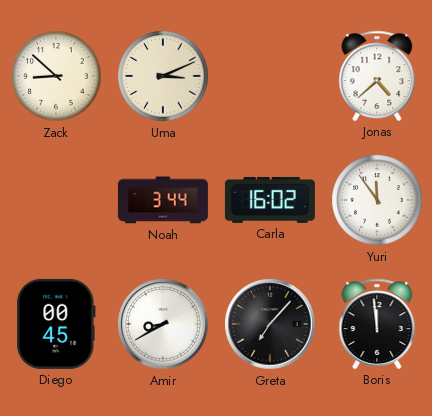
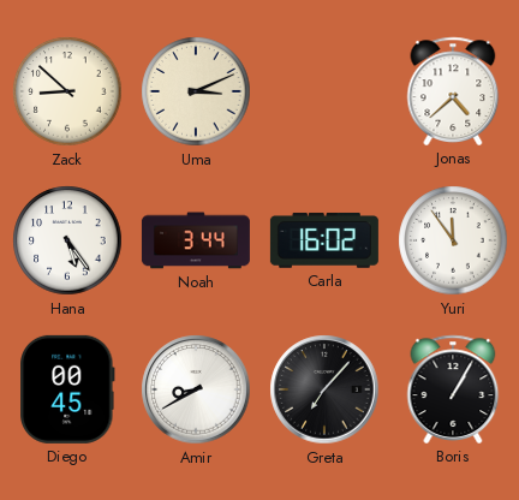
Hana: none -> 5:24
Boris: 11:59 -> 1:05
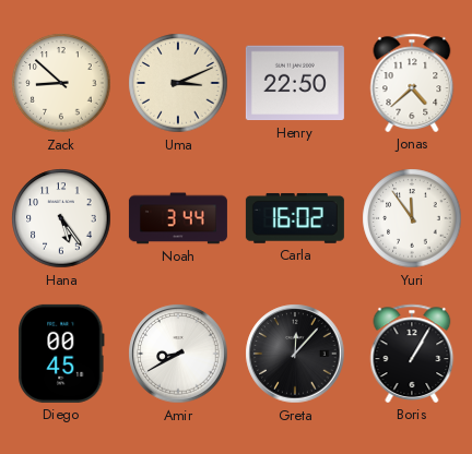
Henry: none -> 22:50
Greta: 7:07 -> 12:07
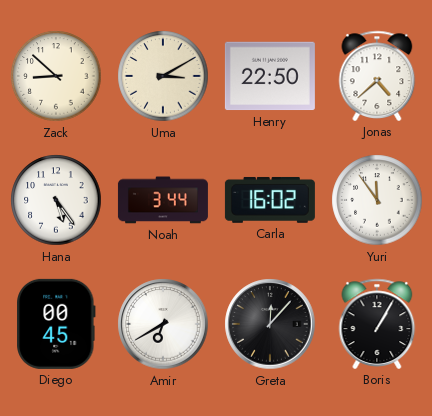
Uma: 3:11 -> 3:10
Amir: 8:40 -> 6:40
